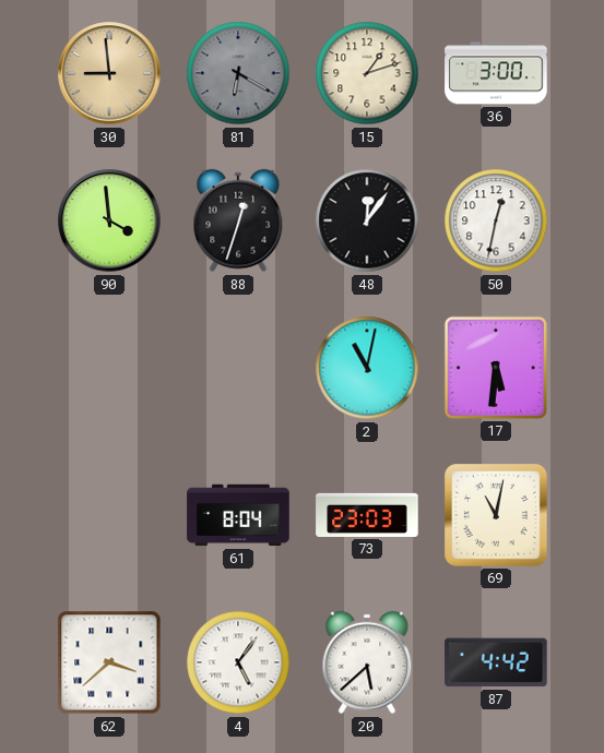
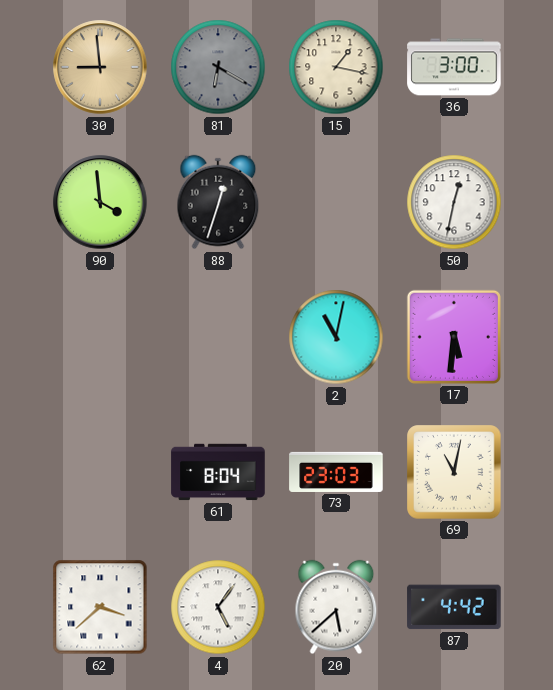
15: 1:12 -> 1:17
48: 12:06 -> none
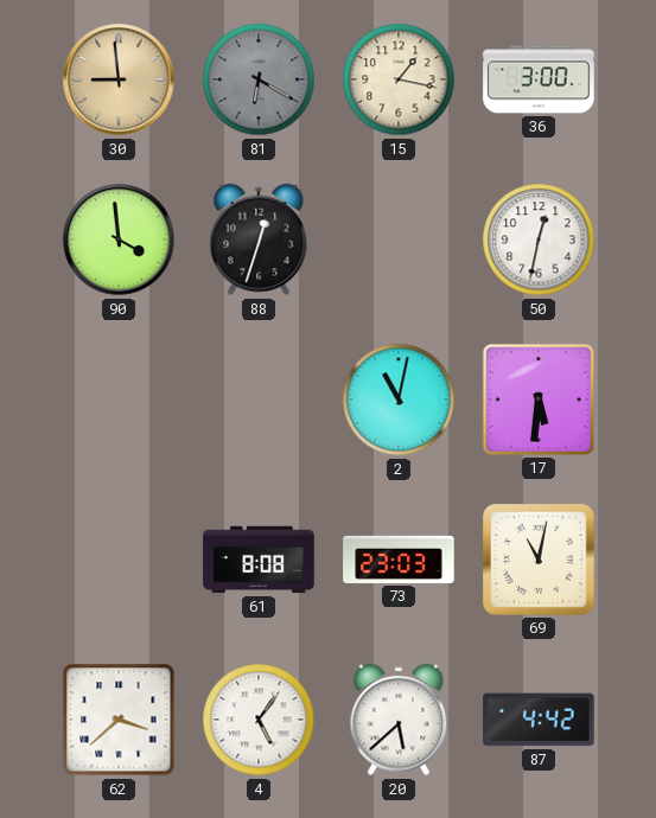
61: 8:04 -> 8:08
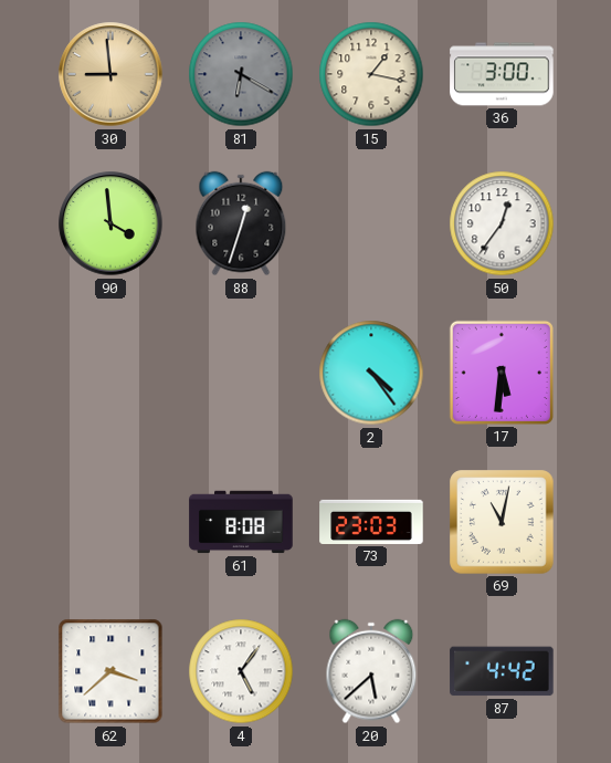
50: 12:32 -> 12:36
2: 11:02 -> 4:24
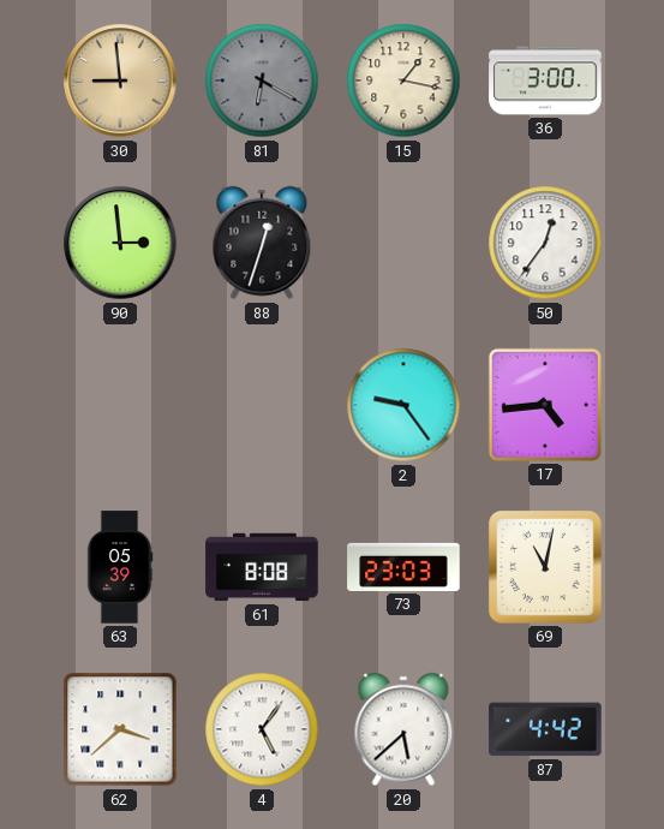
90: 3:59 -> 2:59
2: 4:24 -> 9:24
17: 5:31 -> 4:44
63: none -> 05:39
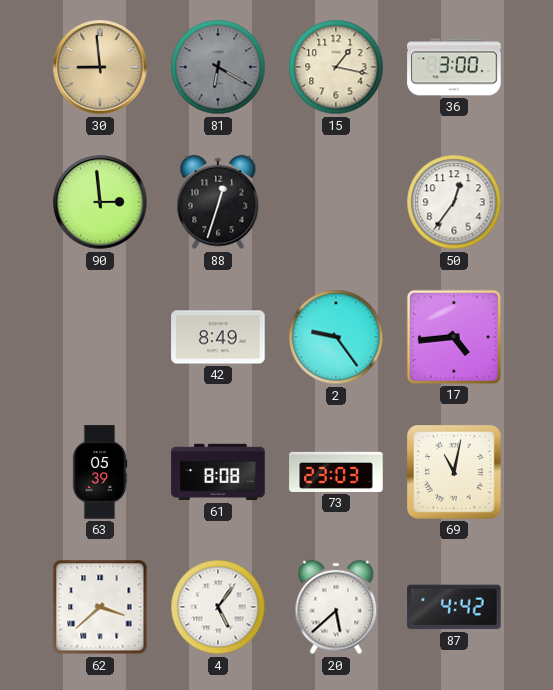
42: none -> 8:49
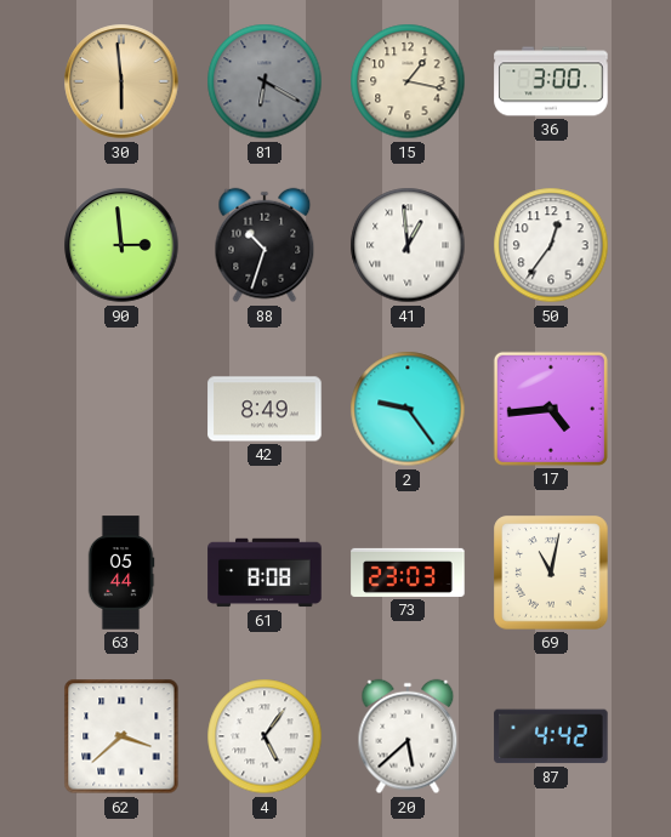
30: 8:59 -> 5:59
88: 12:33 -> 10:33
41: none -> 12:59
63: 05:39 -> 05:44
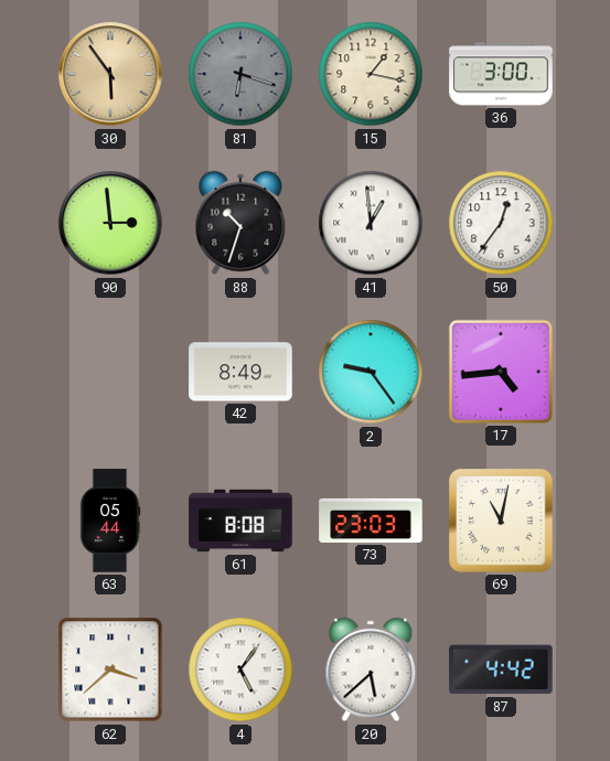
30: 5:59 -> 5:54
81: 6:20 -> 6:18
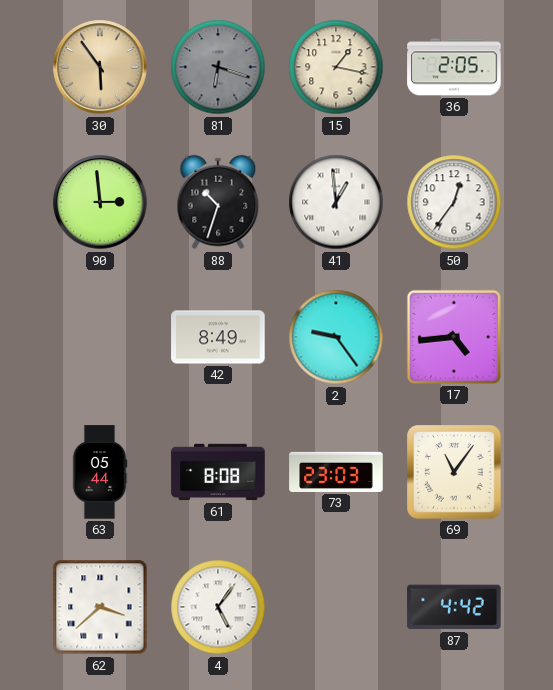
36: 3:00 -> 2:05
69: 11:02 -> 11:06
20: 5:38 -> none
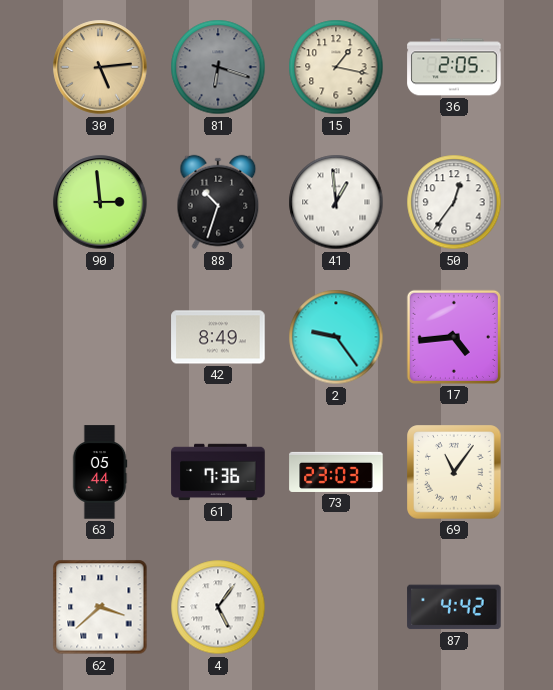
30: 5:54 -> 5:14
61: 8:08 -> 7:36
